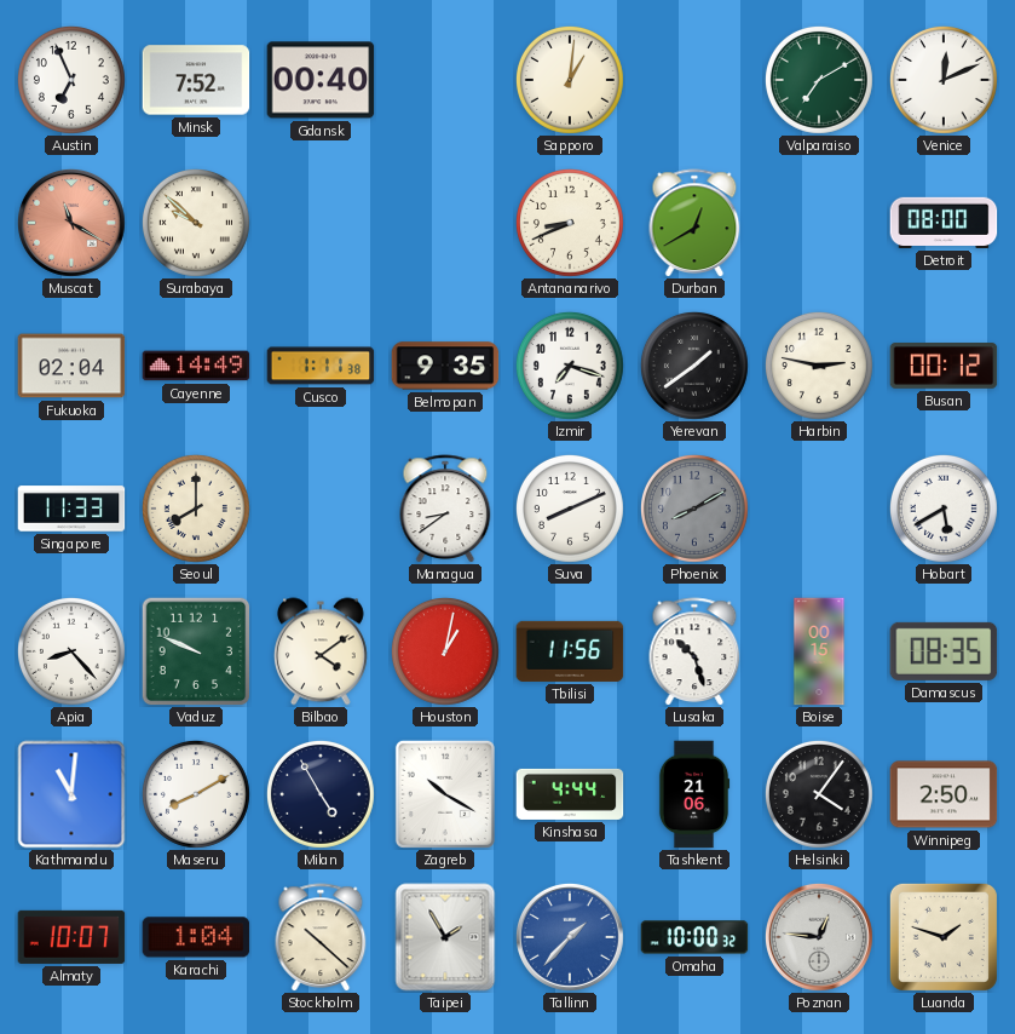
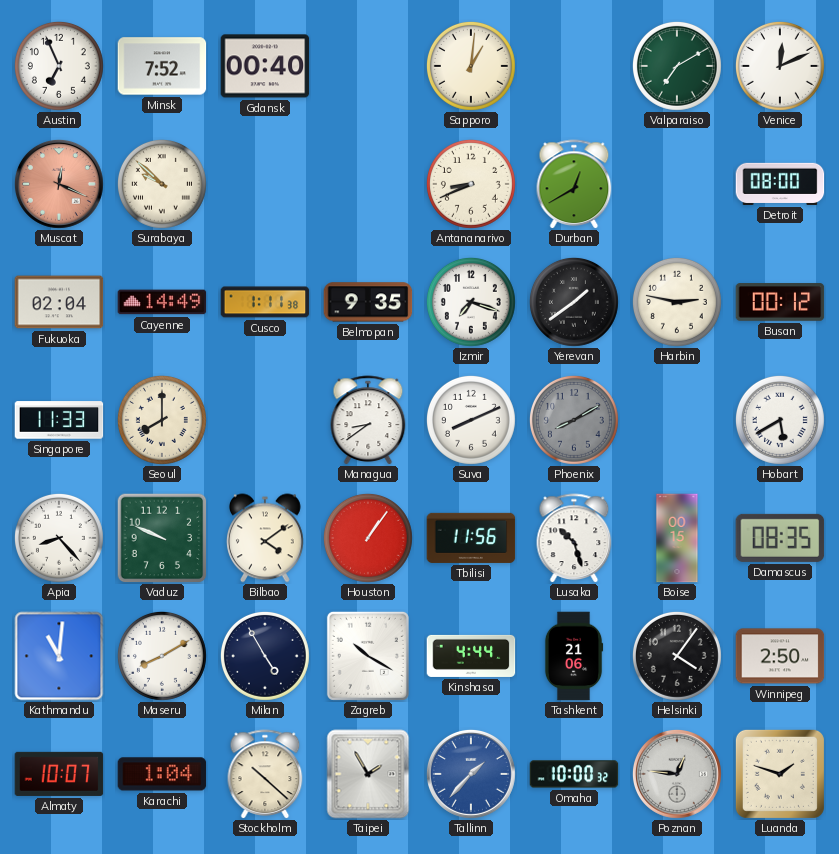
Muscat: 11:20 -> 12:19
Houston: 1:02 -> 1:06
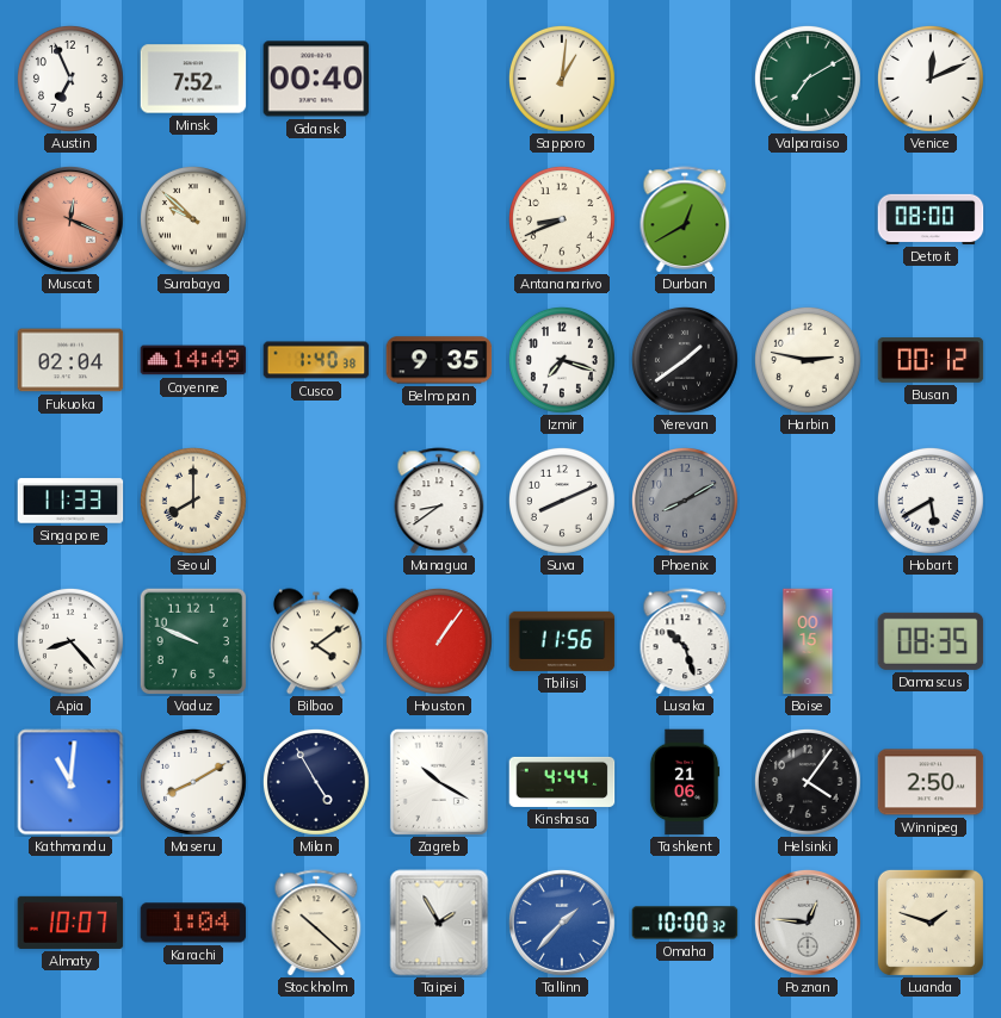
Cusco: 1:11 -> 1:40
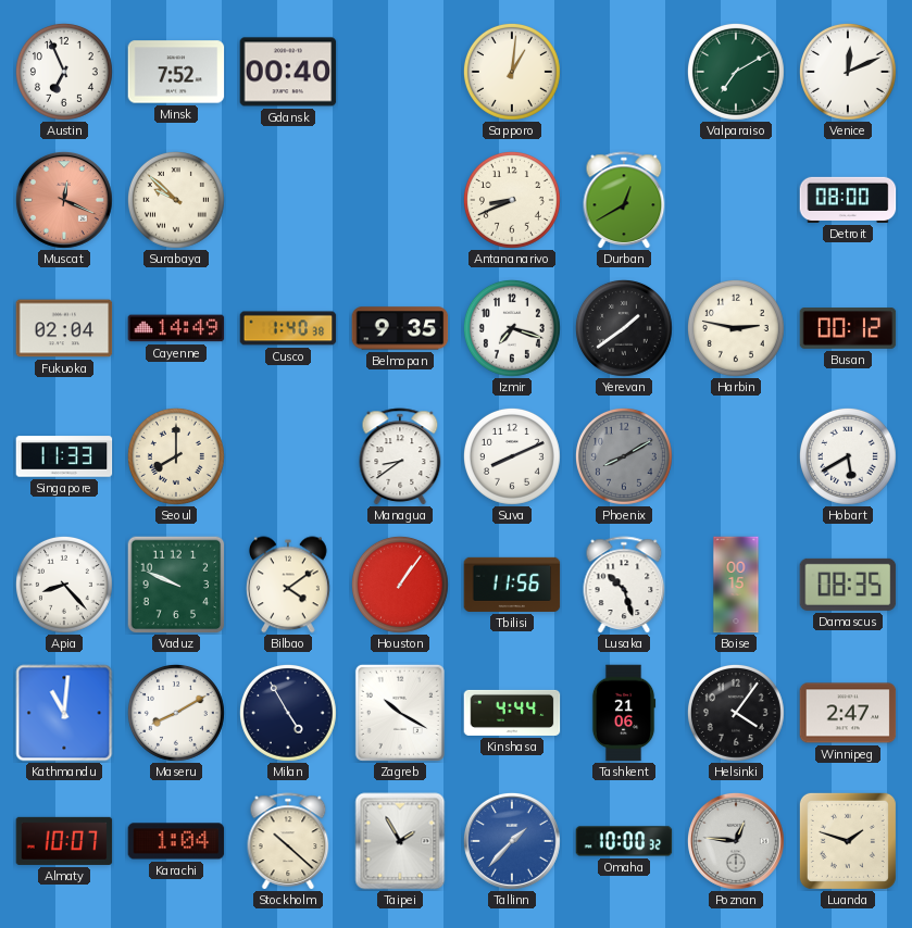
Winnipeg: 2:50 -> 2:47
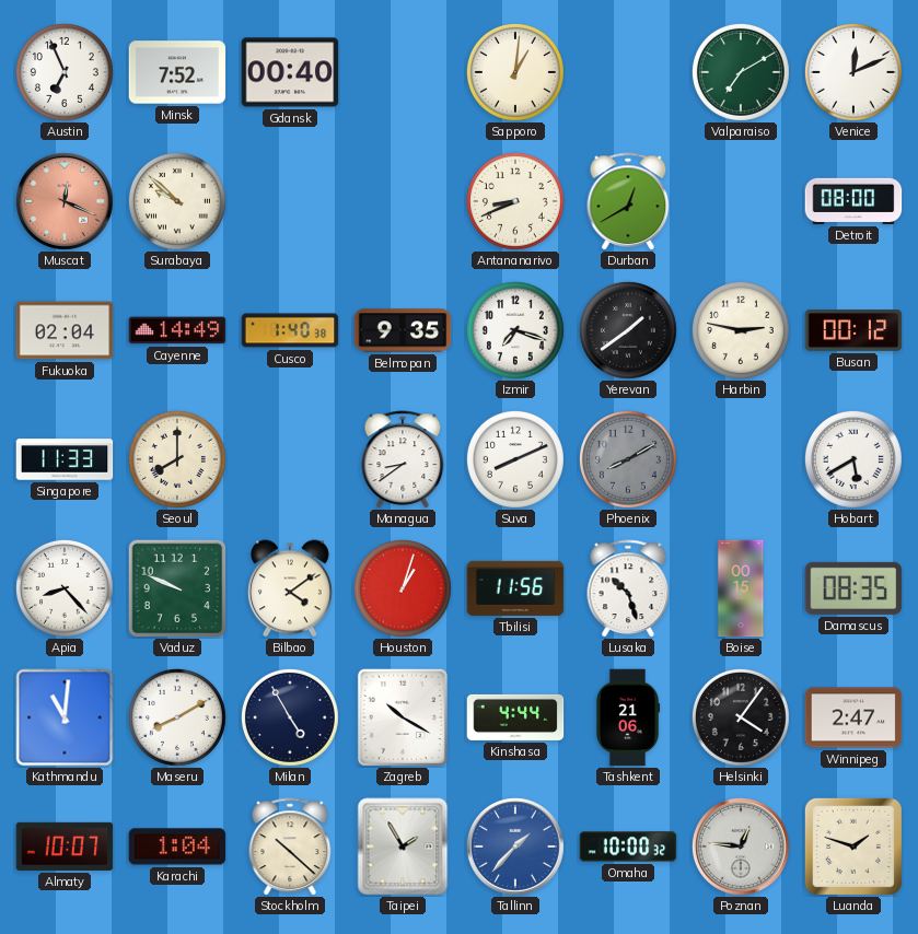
Houston: 1:06 -> 1:03
